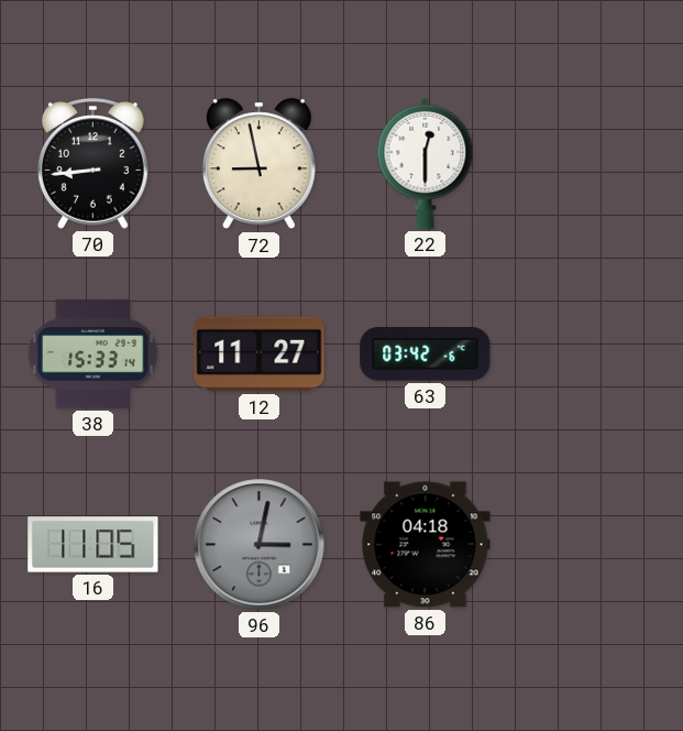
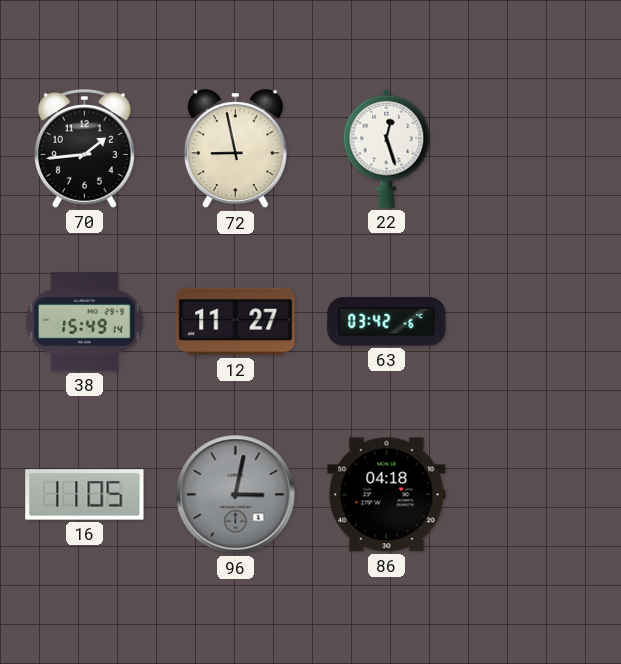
70: 8:44 -> 1:44
22: 12:30 -> 12:27
38: 15:33 -> 15:49
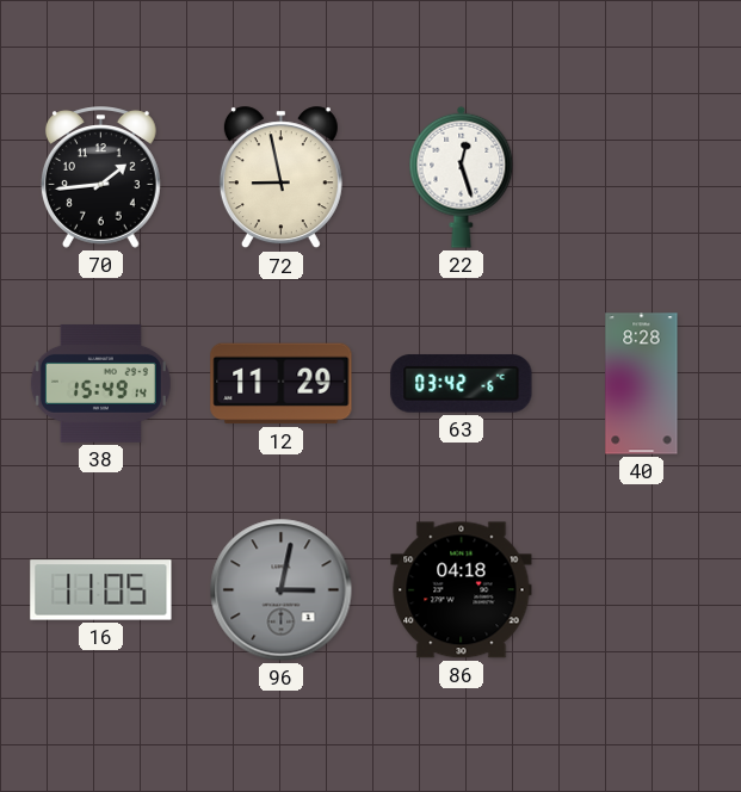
12: 11:27 -> 11:29
40: none -> 8:28
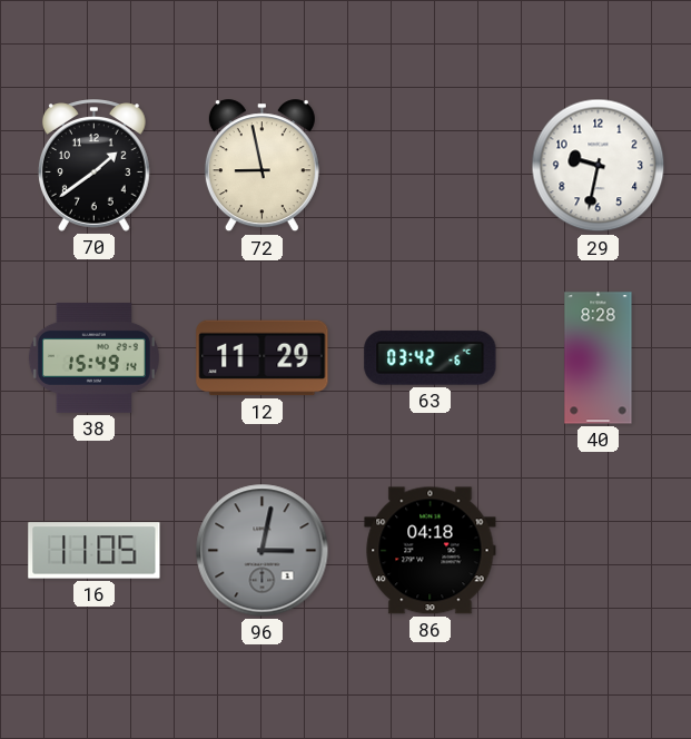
70: 1:44 -> 1:39
22: 12:27 -> none
29: none -> 9:32
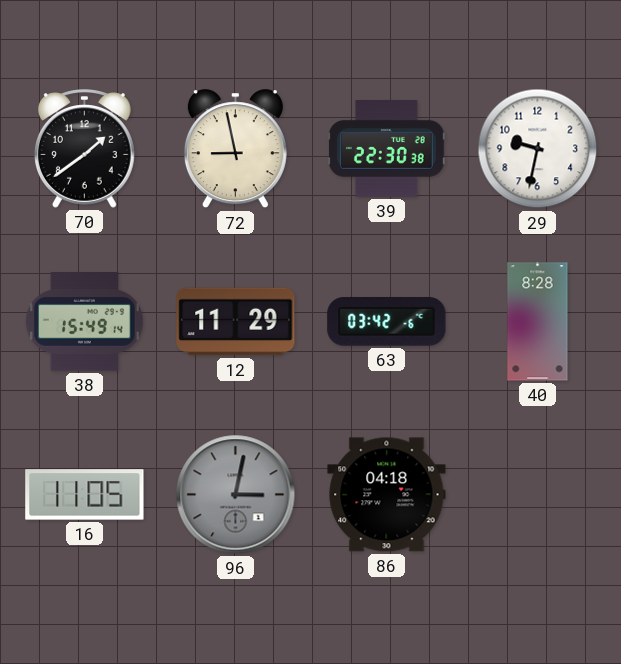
39: none -> 22:30
